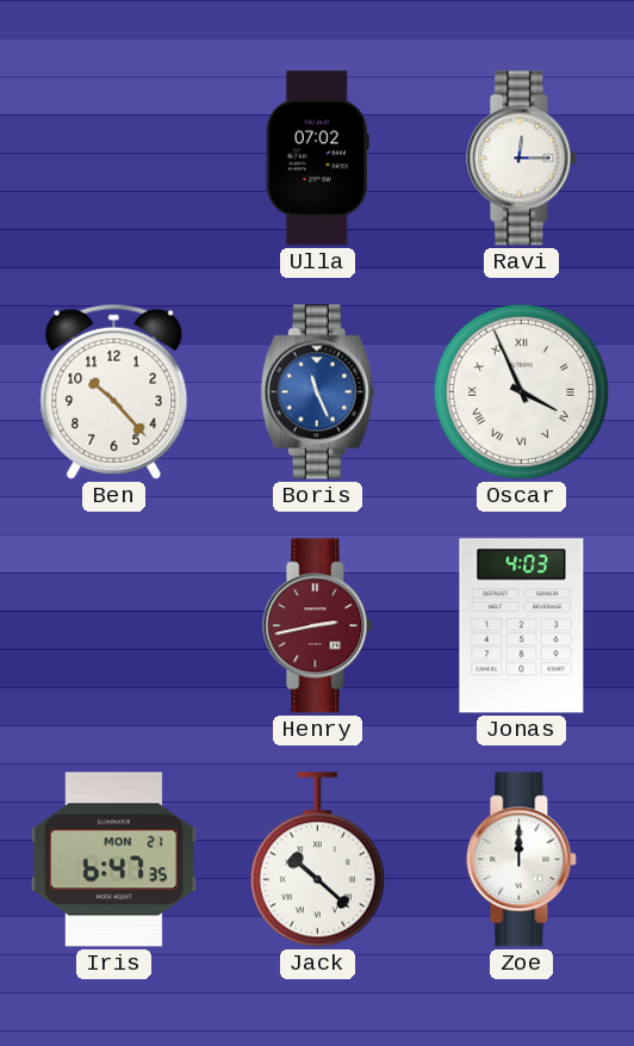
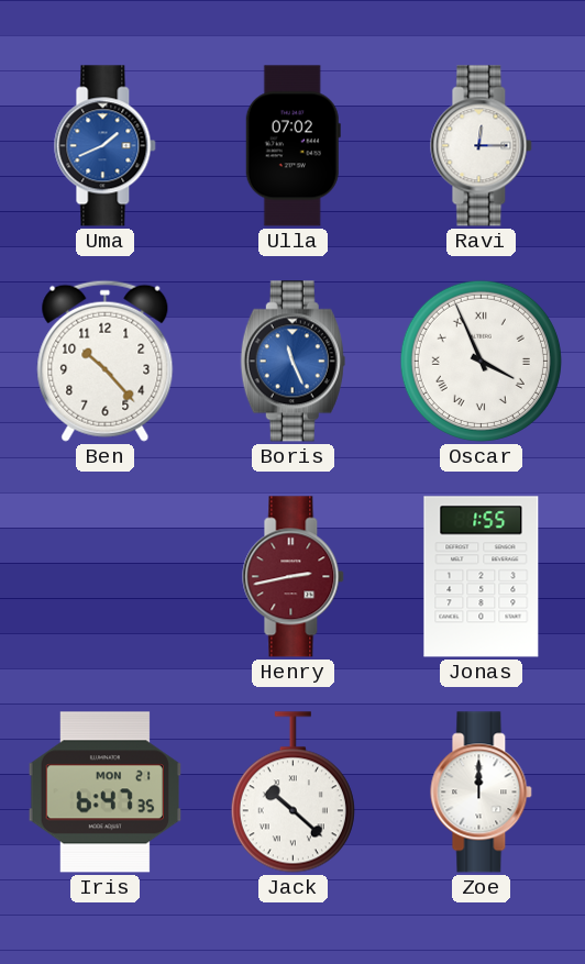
Uma: none -> 1:41
Jonas: 4:03 -> 1:55
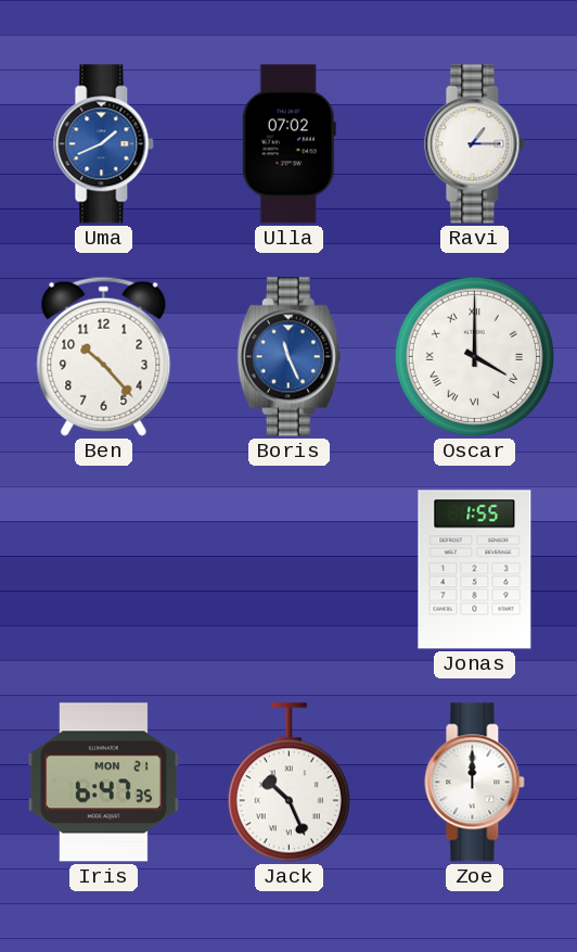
Ravi: 12:15 -> 1:15
Oscar: 3:56 -> 4:00
Henry: 2:43 -> none
Jack: 10:22 -> 10:26
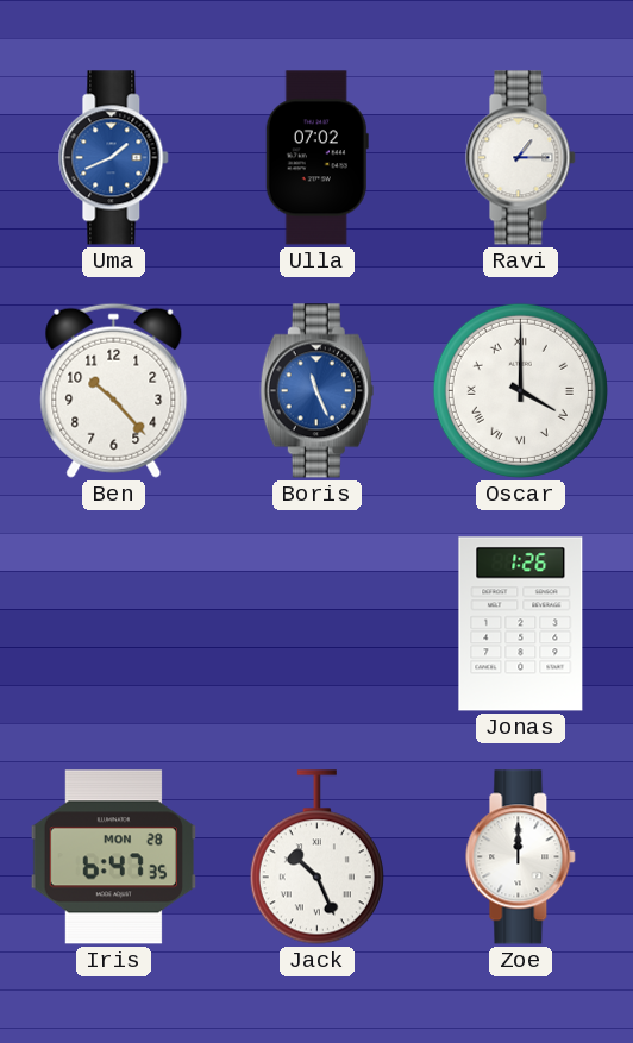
Jonas: 1:55 -> 1:26
Iris date: MON 21 -> MON 28
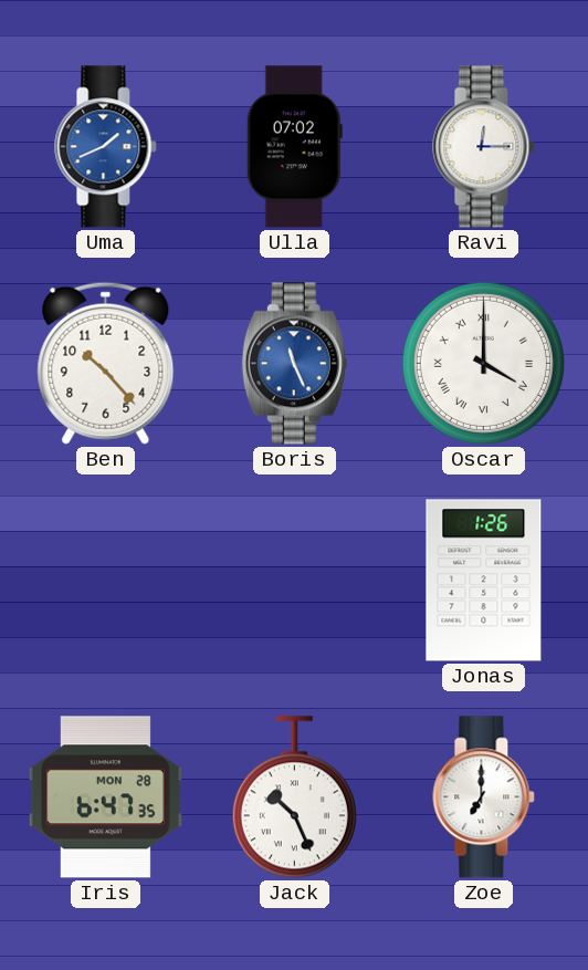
Ravi: 1:15 -> 12:15
Zoe: 12:00 -> 7:00
